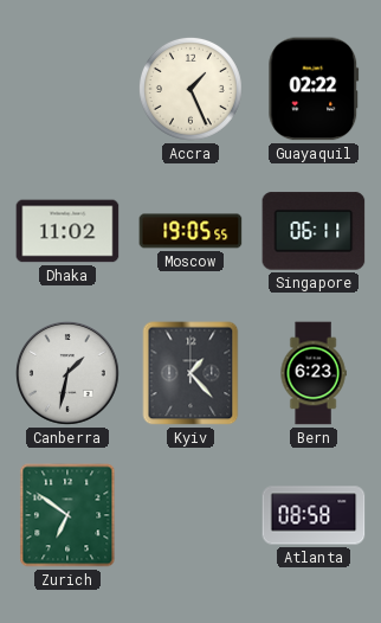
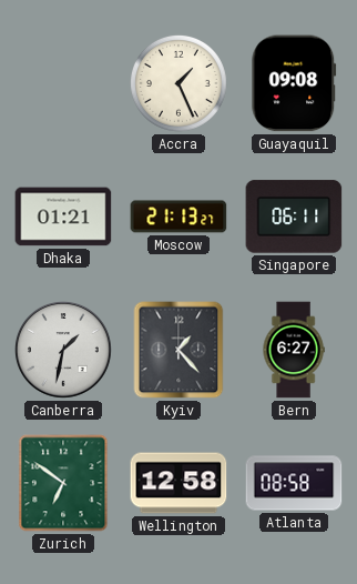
Guayaquil: 02:22 -> 09:08
Dhaka: 11:02 -> 01:21
Moscow: 19:05 -> 21:13
Bern: 6:23 -> 6:27
Wellington: none -> 12:58
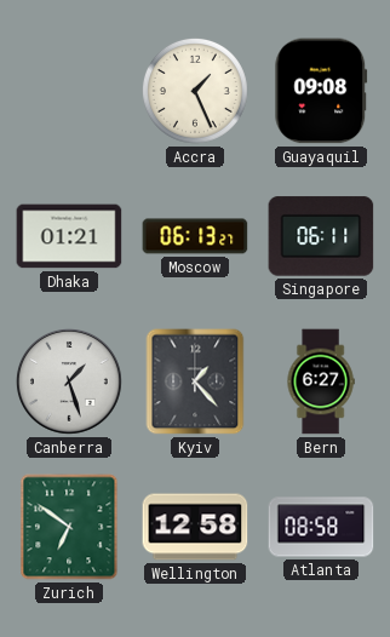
Moscow: 21:13 -> 06:13
Canberra: 1:32 -> 1:27
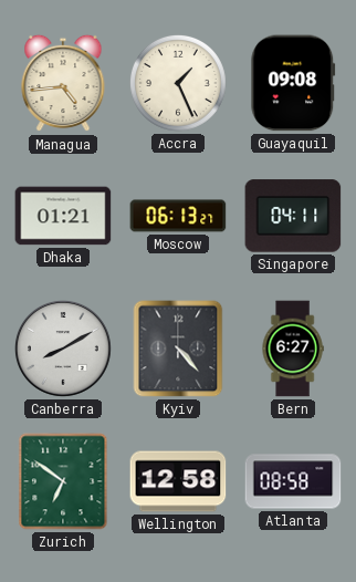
Managua: none -> 4:44
Singapore: 06:11 -> 04:11
Canberra: 1:27 -> 8:10
Kyiv: 1:23 -> 4:23
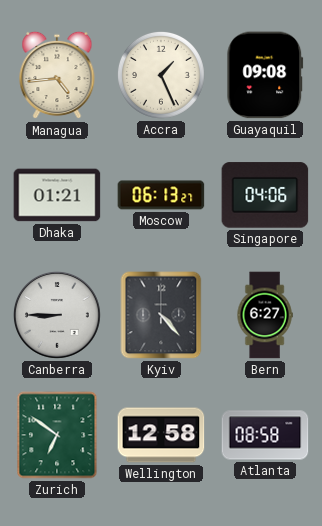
Singapore: 04:11 -> 04:06
Canberra: 8:10 -> 8:45
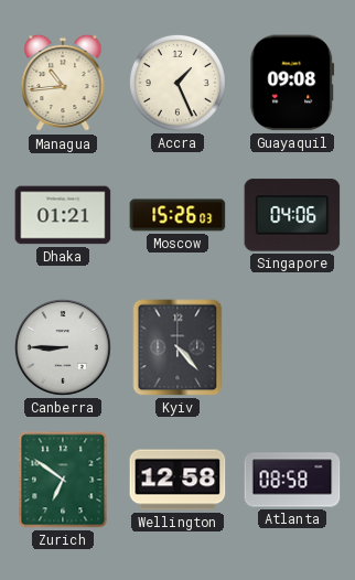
Managua: 4:44 -> 10:44
Moscow: 06:13 -> 15:26
Bern: 6:27 -> none
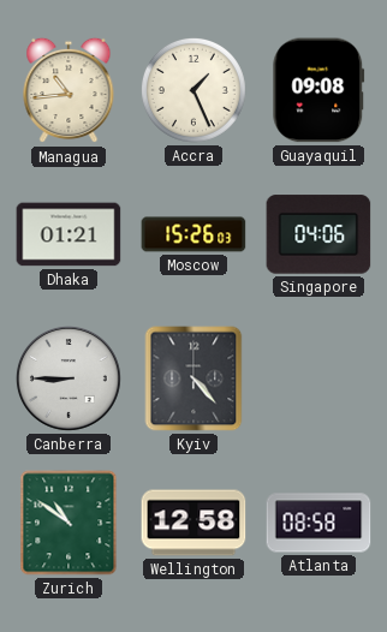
Zurich: 6:51 -> 10:51
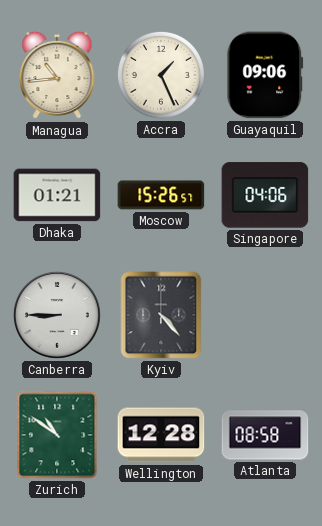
Guayaquil: 09:08 -> 09:06
Moscow: 15:26:03 -> 15:26:57
Wellington: 12:58 -> 12:28
